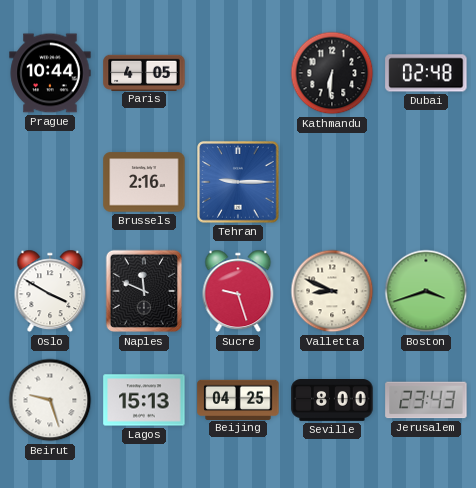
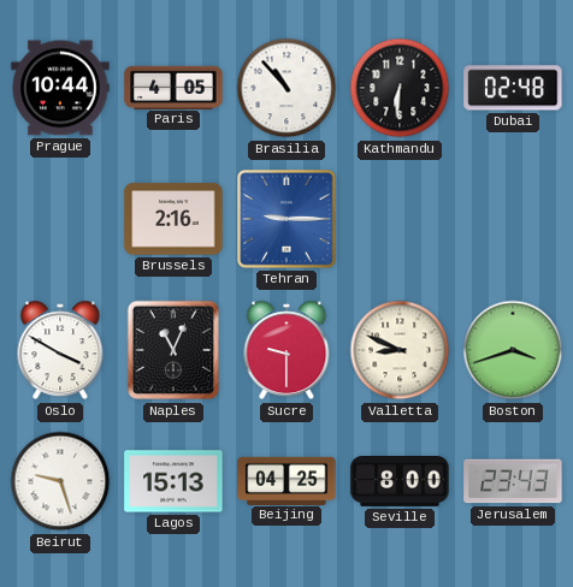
Brasilia: none -> 10:53
Naples: 11:49 -> 11:04
Sucre: 9:27 -> 9:30
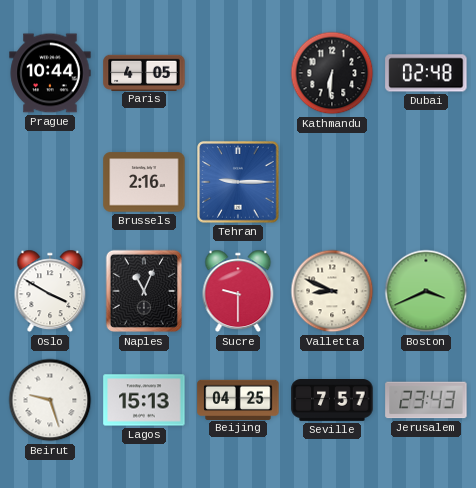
Brasilia: 10:53 -> none
Boston: 3:42 -> 3:41
Seville: 8:00 -> 7:57
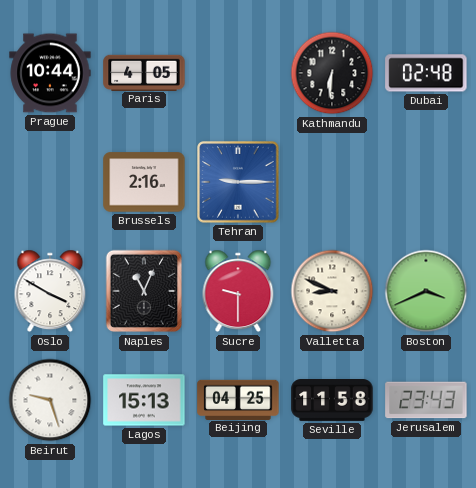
Seville: 7:57 -> 11:58
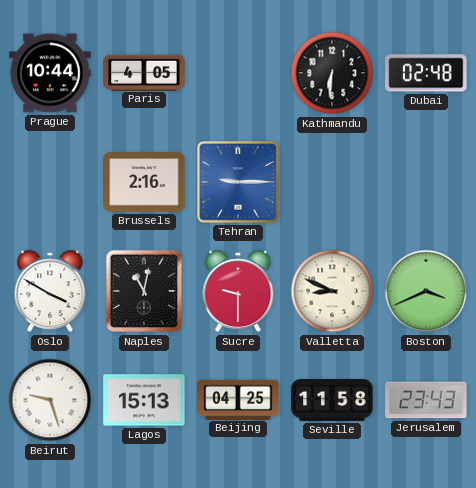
Naples: 11:04 -> 11:02
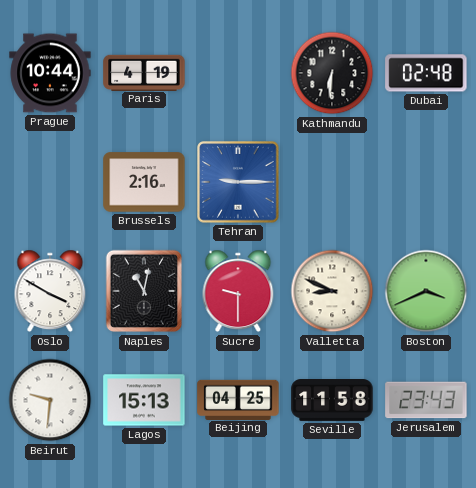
Paris: 4:05 -> 4:19
Beirut: 9:27 -> 9:31
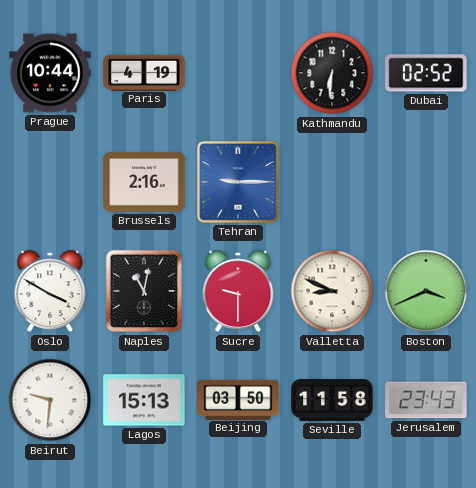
Dubai: 02:48 -> 02:52
Beijing: 04:25 -> 03:50
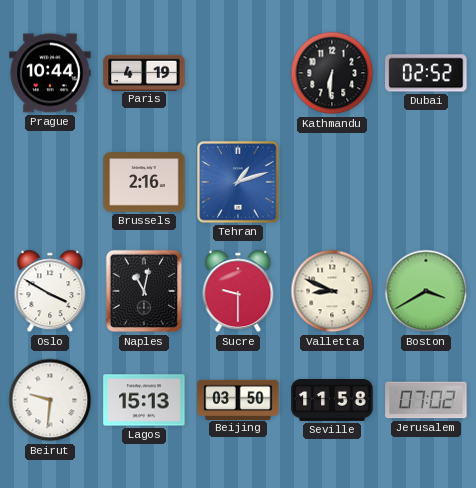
Tehran: 9:15 -> 1:12
Boston: 3:41 -> 3:40
Jerusalem: 23:43 -> 07:02
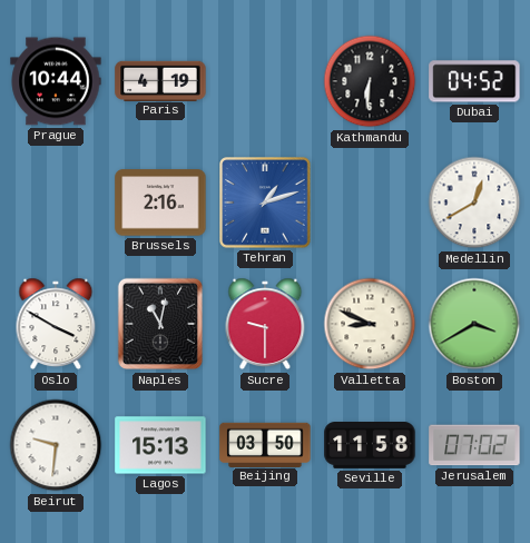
Dubai: 02:52 -> 04:52
Medellin: none -> 12:40
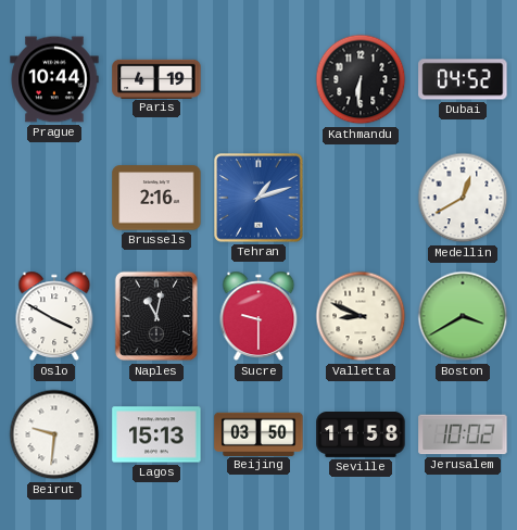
Jerusalem: 07:02 -> 10:02
